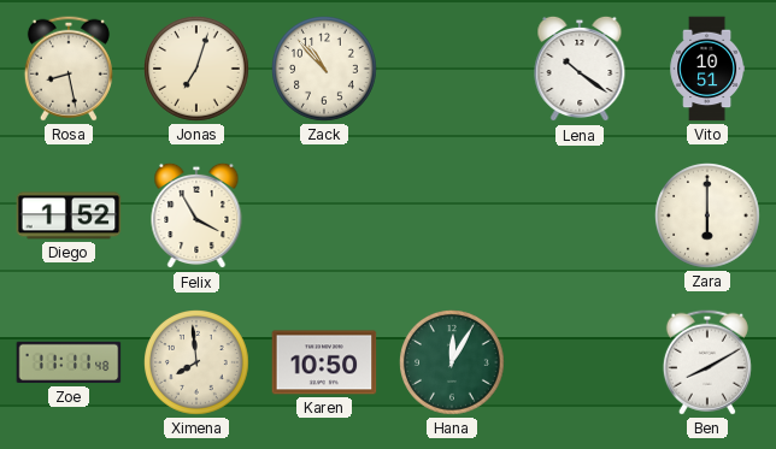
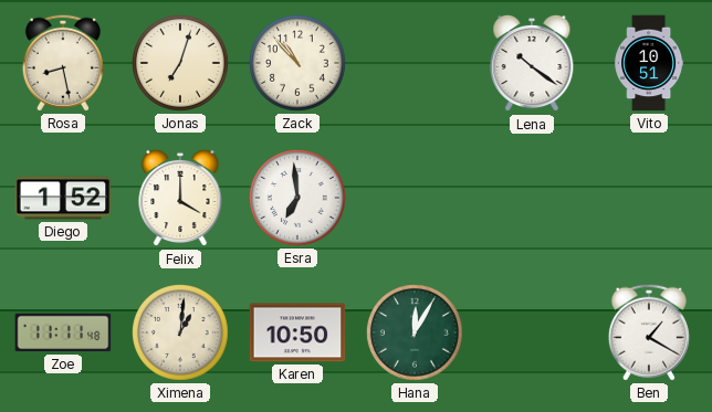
Felix: 3:55 -> 4:00
Esra: none -> 6:59
Zara: 6:00 -> none
Ximena: 7:59 -> 1:01
Ben: 8:10 -> 1:20
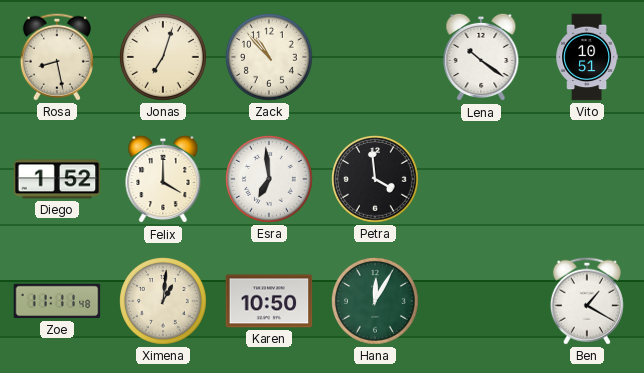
Petra: none -> 3:59
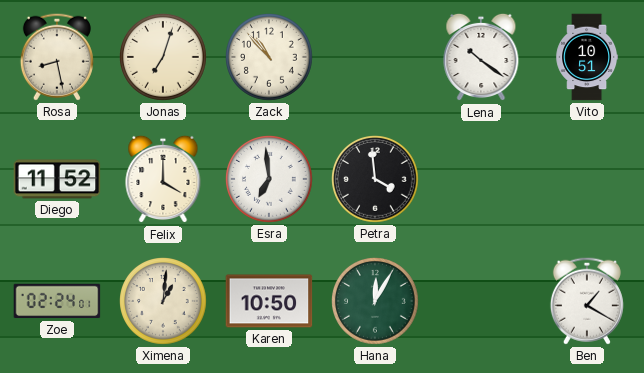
Diego: 1:52 -> 11:52
Zoe: 11:11 -> 02:24
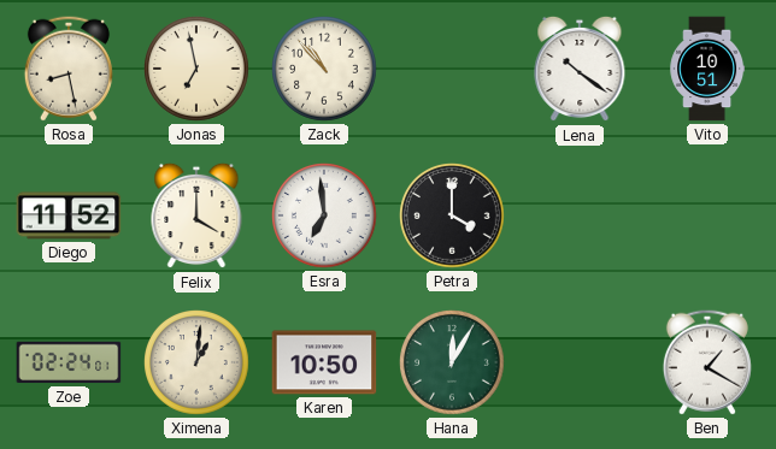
Jonas: 7:03 -> 6:58
Petra: 3:59 -> 4:00
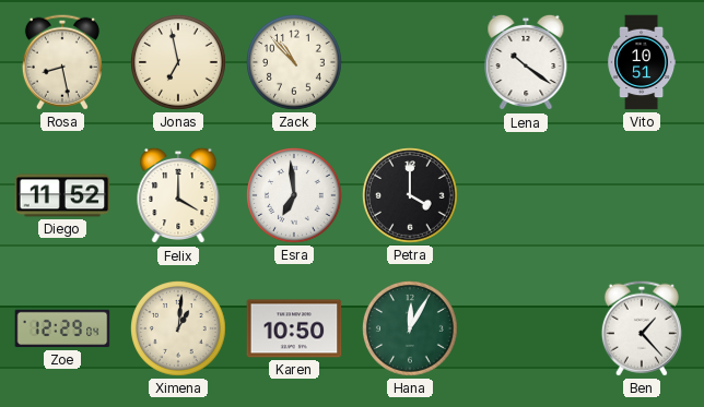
Zoe: 02:24 -> 12:29
Ben: 1:20 -> 1:23
